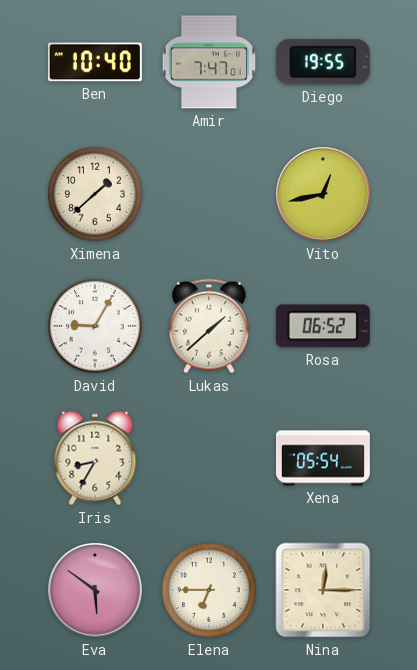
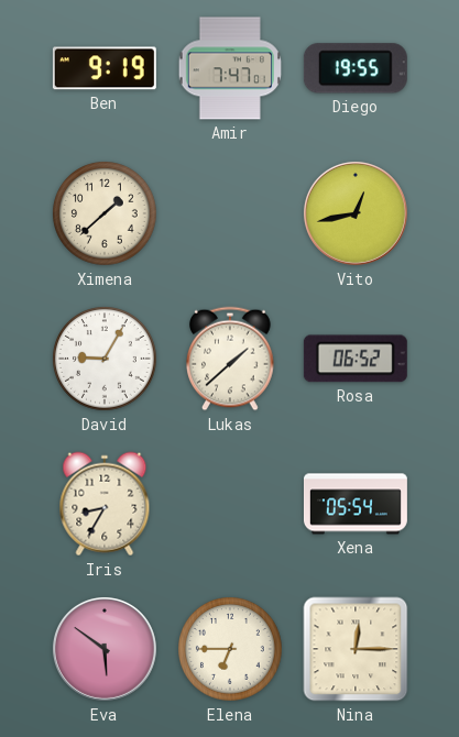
Ben: 10:40 -> 9:19
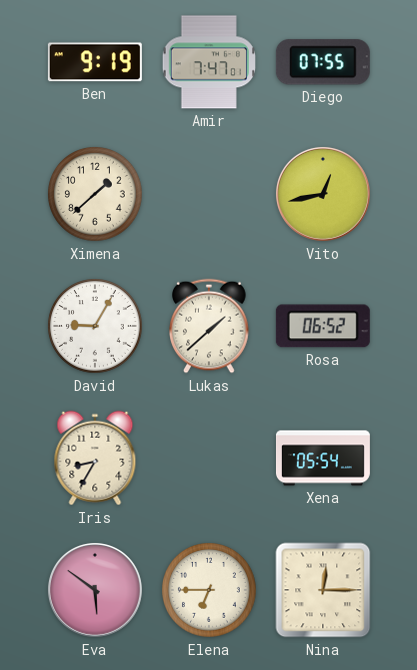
Diego: 19:55 -> 07:55
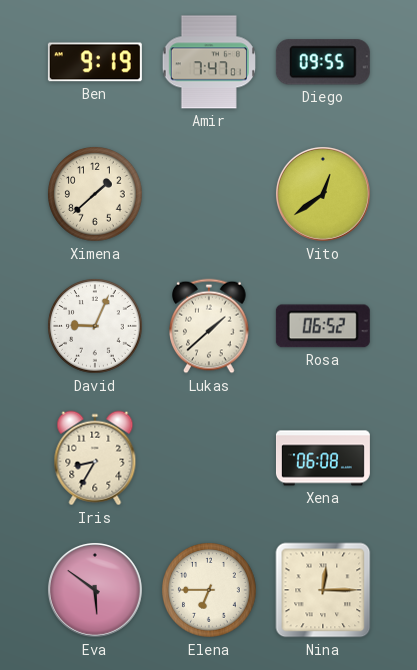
Diego: 07:55 -> 09:55
Vito: 12:43 -> 12:39
David: 9:05 -> 9:04
Xena: 05:54 -> 06:08
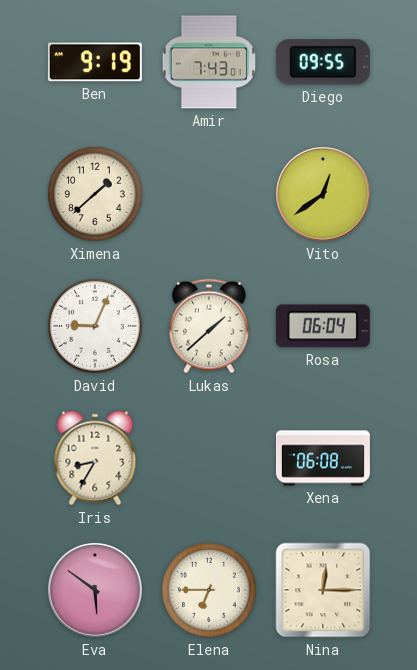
Amir: 7:47 -> 7:43
Rosa: 06:52 -> 06:04
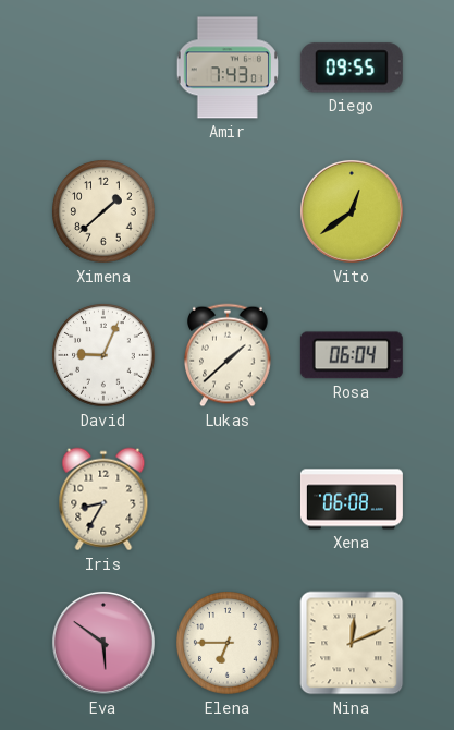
Ben: 9:19 -> none
Nina: 12:15 -> 12:11
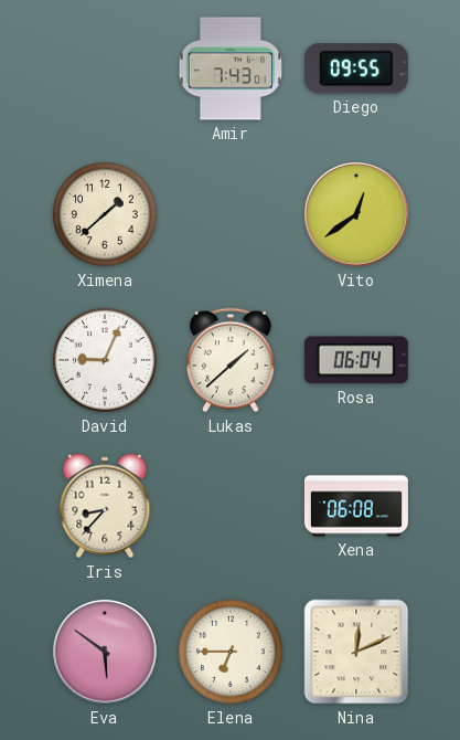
Iris: 8:35 -> 8:37
